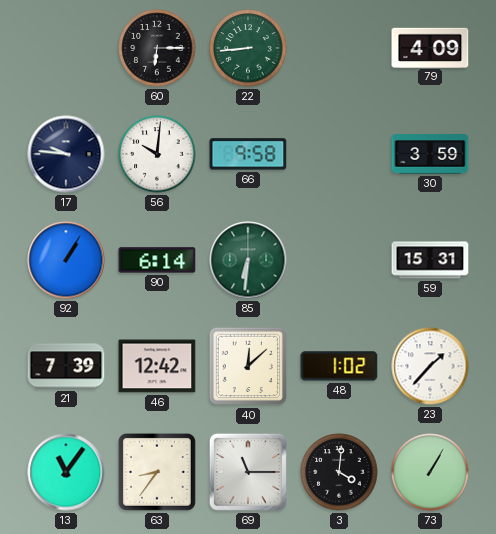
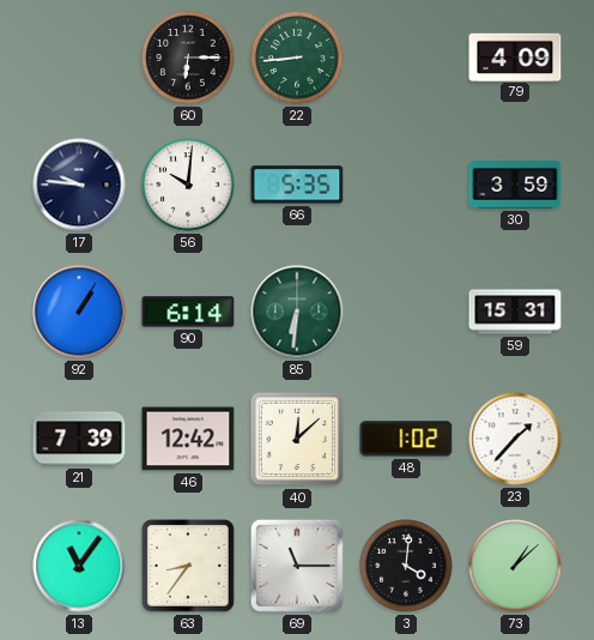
66: 9:58 -> 5:35
73: 1:05 -> 1:08
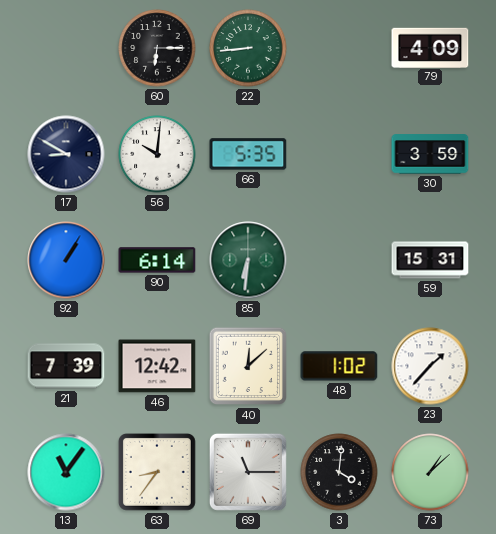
17: 9:46 -> 8:50
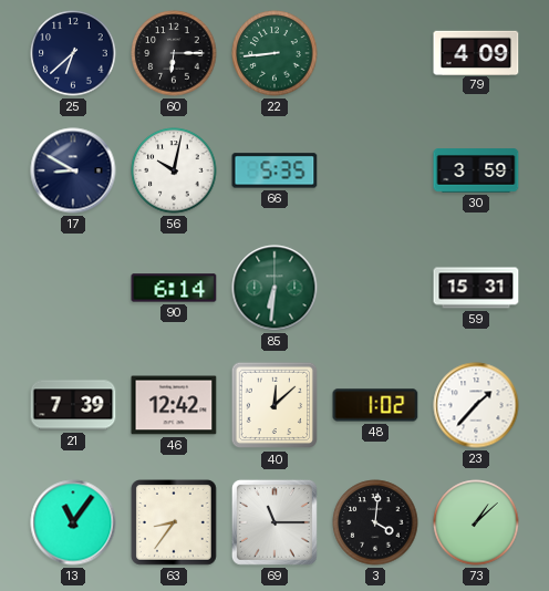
25: none -> 6:38
56: 10:01 -> 10:02
92: 1:05 -> none
